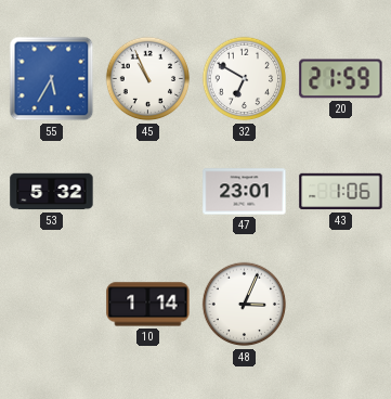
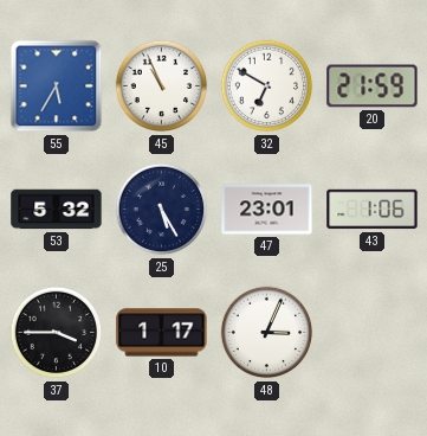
25: none -> 5:25
37: none -> 3:45
10: 1:14 -> 1:17
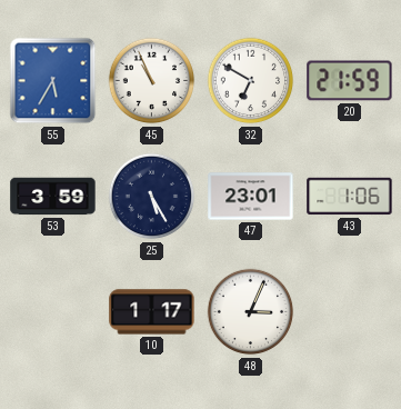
53: 5:32 -> 3:59
37: 3:45 -> none
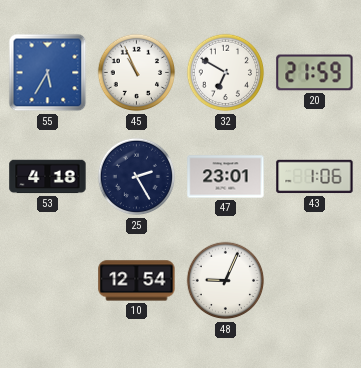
53: 3:59 -> 4:18
25: 5:25 -> 2:25
10: 1:17 -> 12:54
48: 3:04 -> 9:04
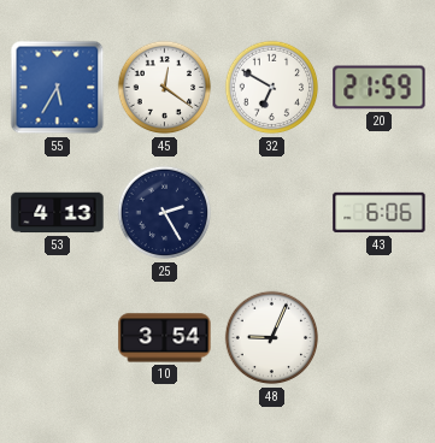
45: 10:56 -> 12:21
53: 4:18 -> 4:13
47: 23:01 -> none
43: 1:06 -> 6:06
10: 12:54 -> 3:54
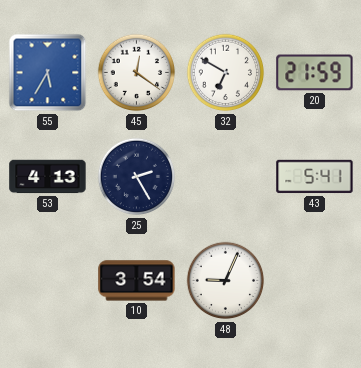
43: 6:06 -> 5:41
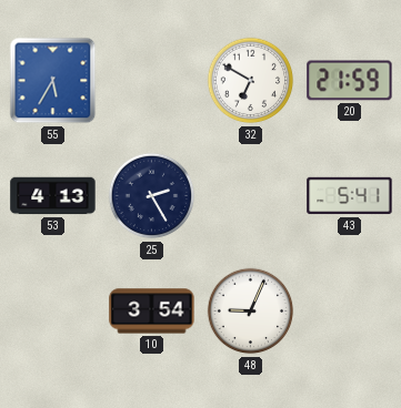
45: 12:21 -> none
